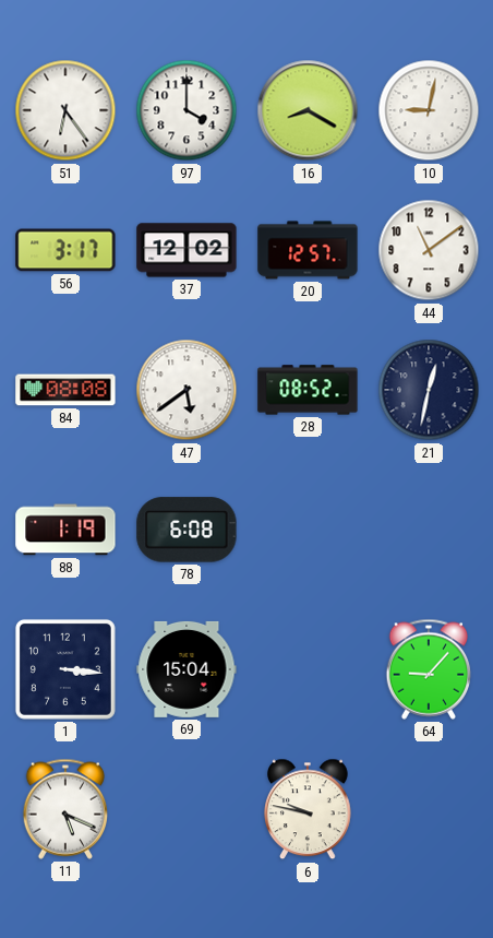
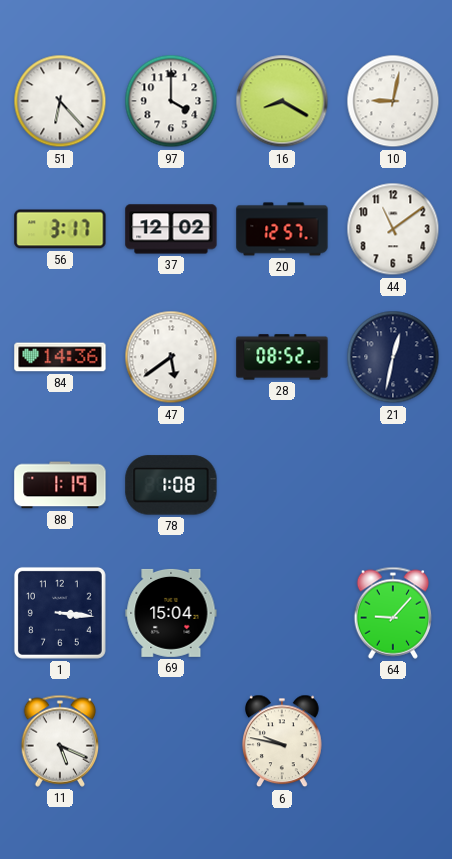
51: 6:24 -> 6:23
84: 08:08 -> 14:36
78: 6:08 -> 1:08
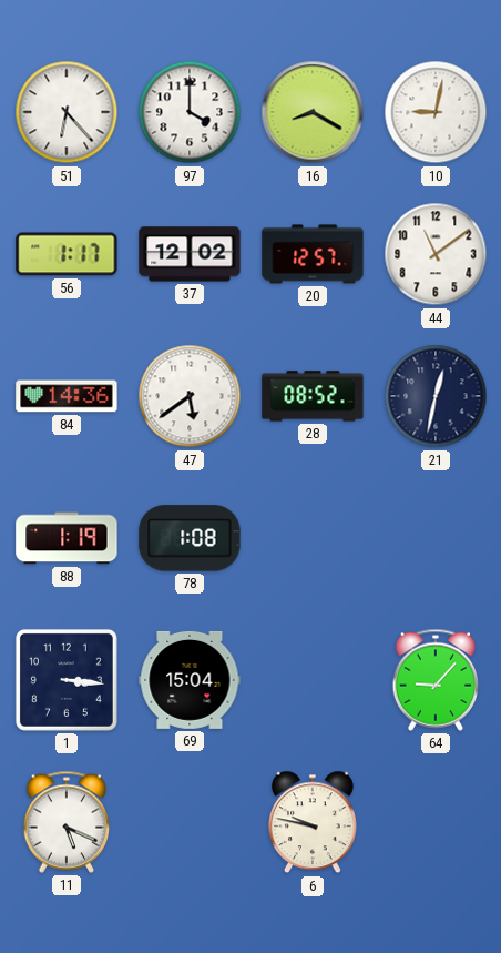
56: 3:17 -> 1:17
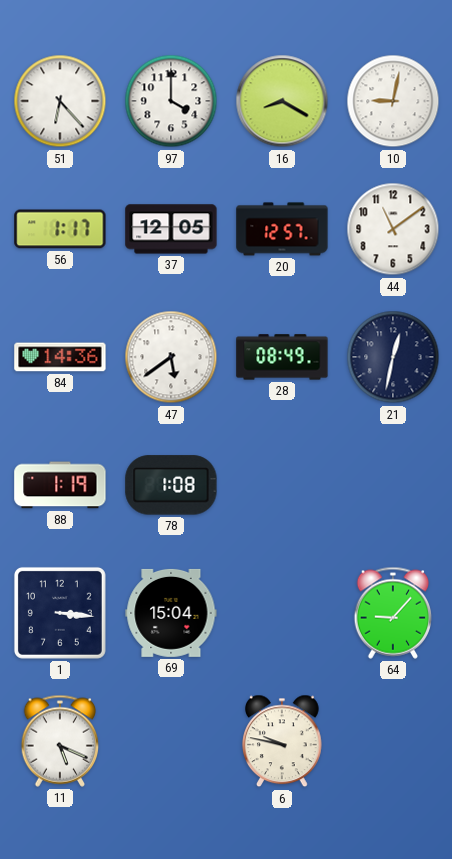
37: 12:02 -> 12:05
28: 08:52 -> 08:49
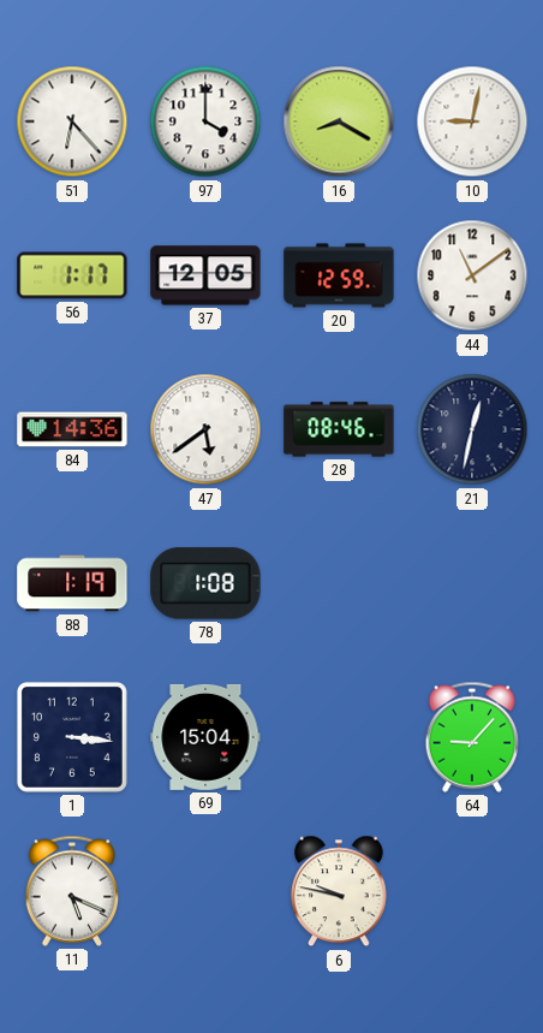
20: 12:57 -> 12:59
28: 08:49 -> 08:46
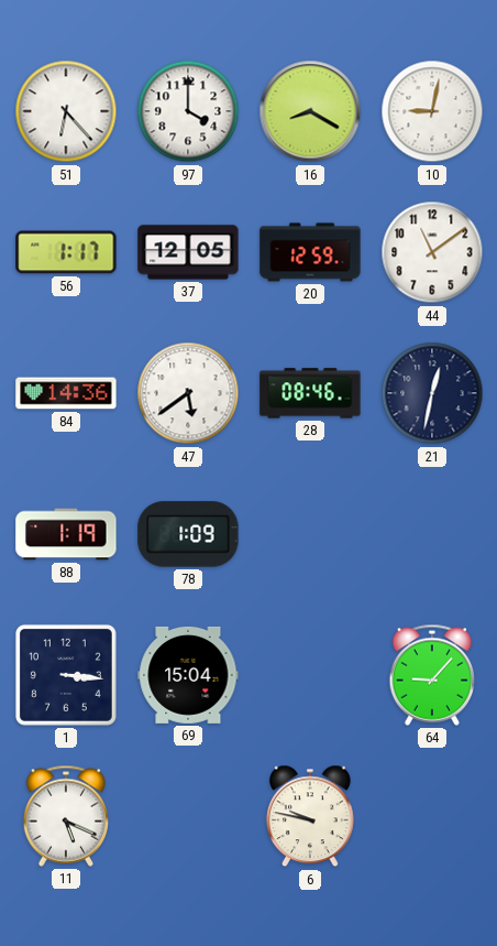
78: 1:08 -> 1:09
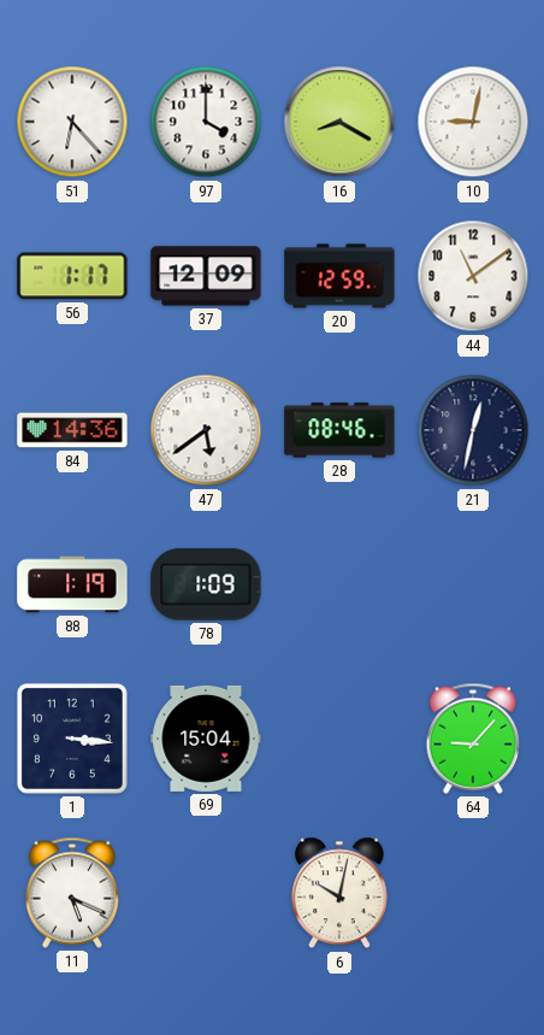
37: 12:05 -> 12:09
6: 9:47 -> 10:02
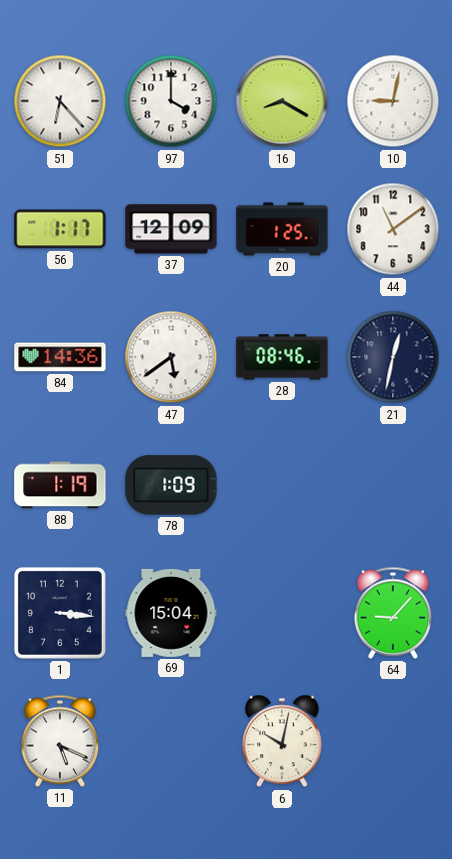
20: 12:59 -> 1:25
